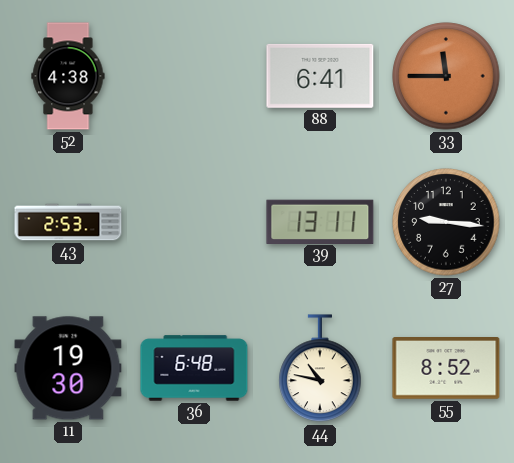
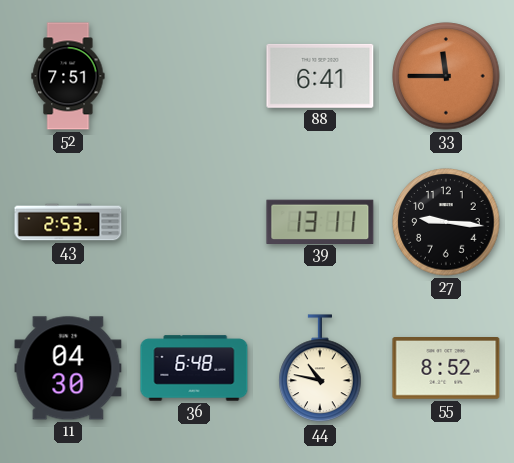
52: 4:38 -> 7:51
11: 19:30 -> 04:30
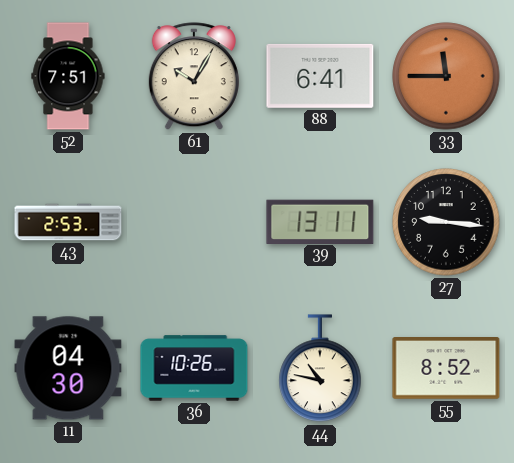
61: none -> 10:05
36: 6:48 -> 10:26
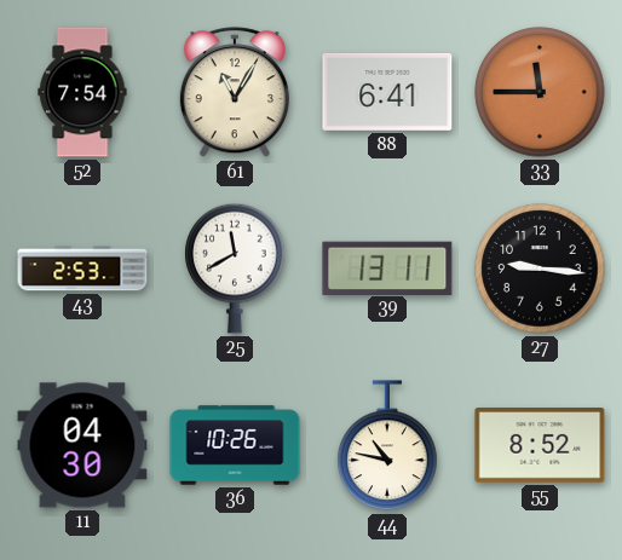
52: 7:51 -> 7:54
61: 10:05 -> 11:05
25: none -> 11:40
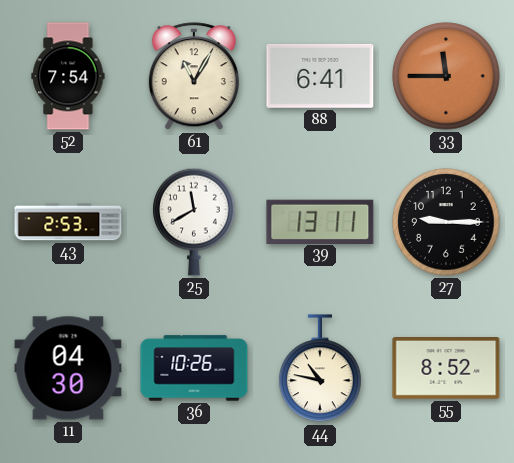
27: 9:16 -> 9:15
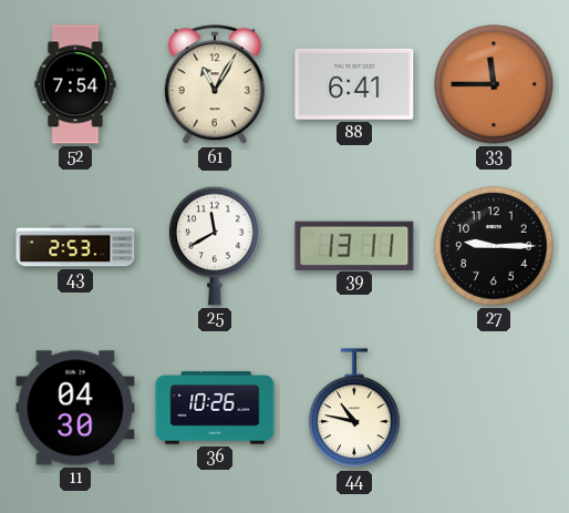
55: 8:52 -> none
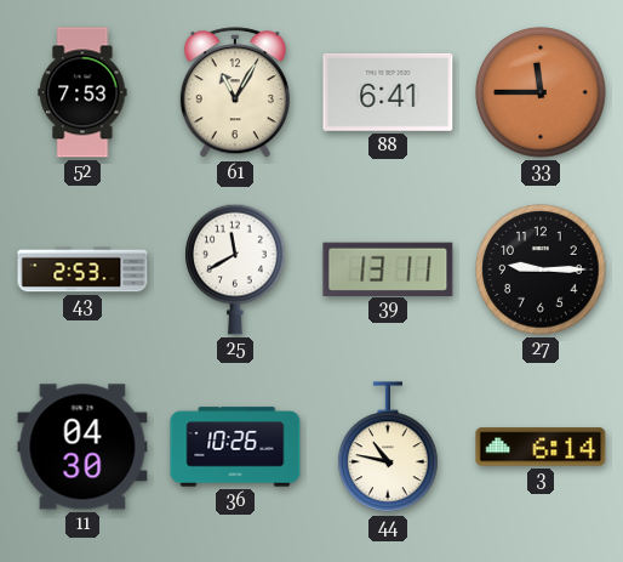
52: 7:54 -> 7:53
3: none -> 6:14
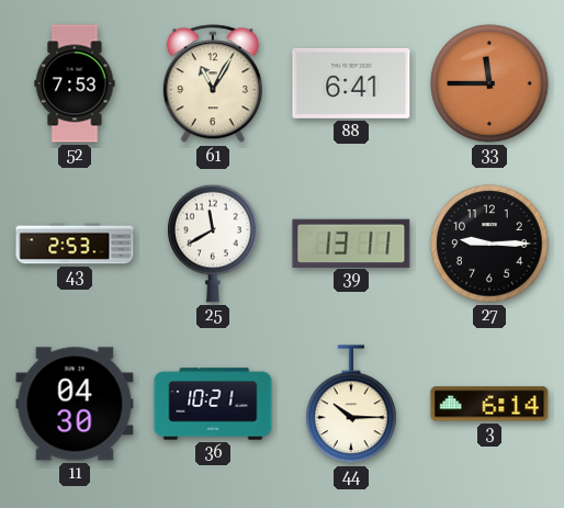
36: 10:26 -> 10:21
44: 10:47 -> 10:15
